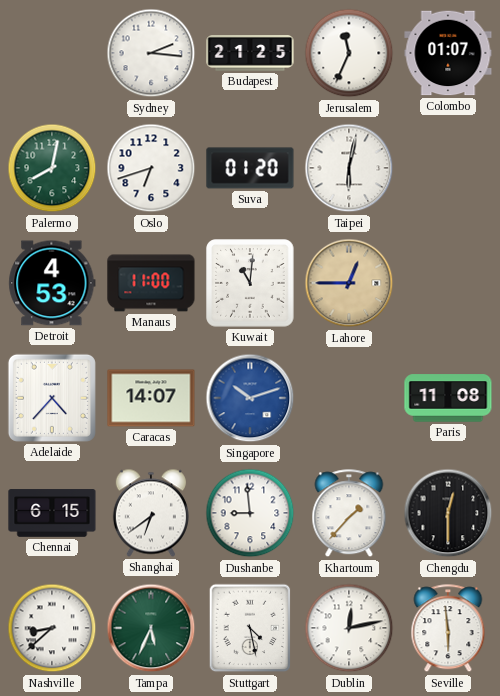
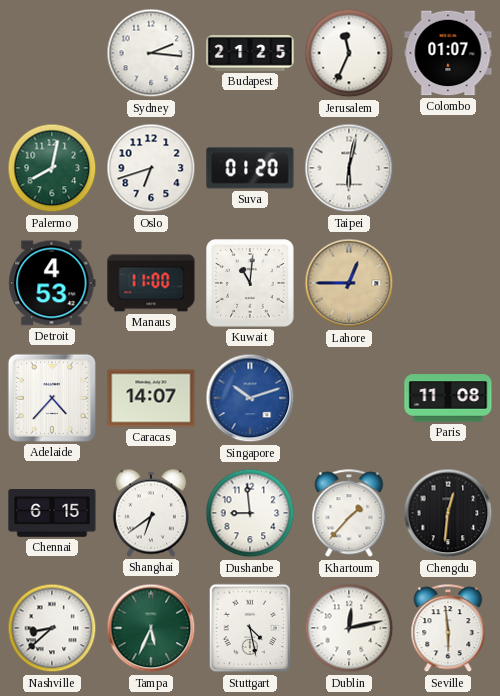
Chengdu: 12:30 -> 12:31
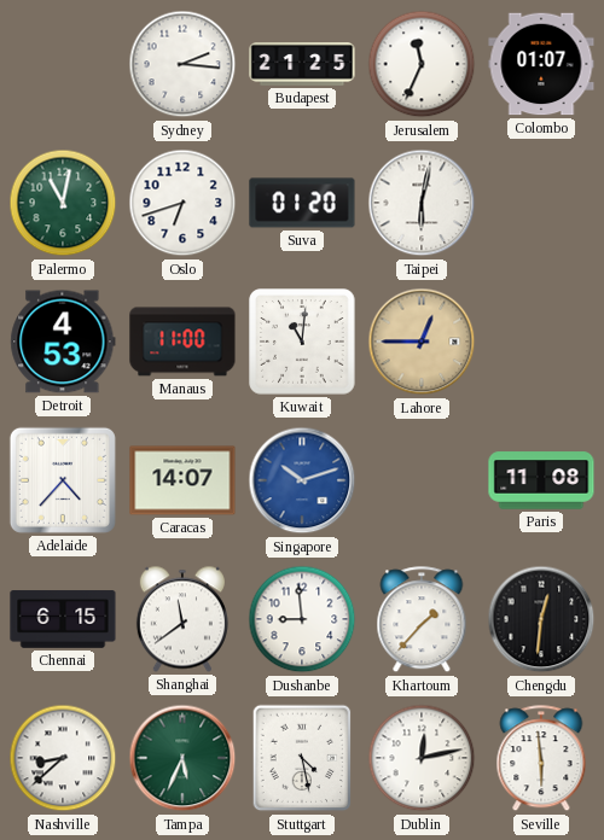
Palermo: 8:02 -> 11:02
Shanghai: 6:39 -> 11:39
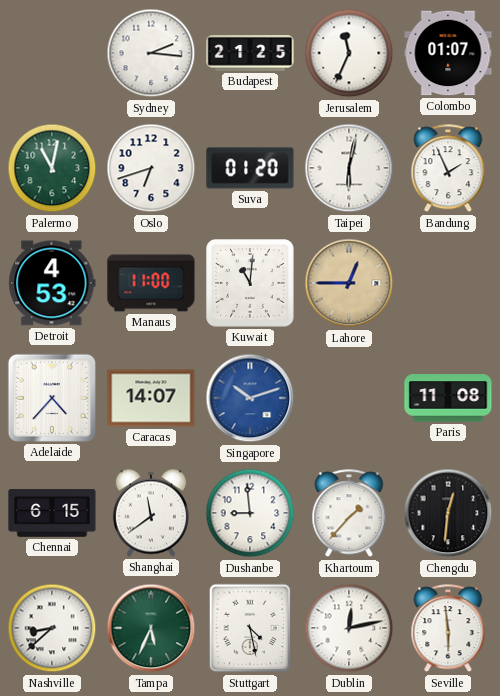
Bandung: none -> 1:56
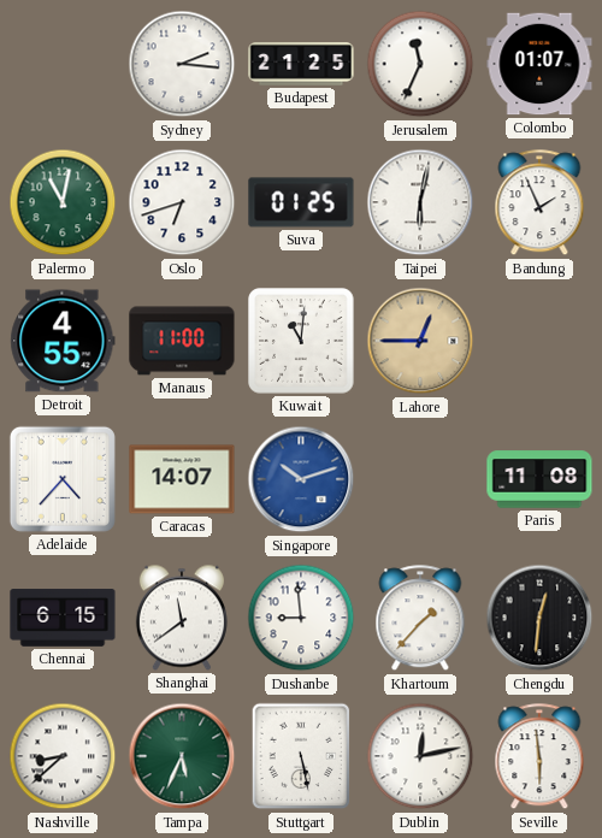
Suva: 01:20 -> 01:25
Detroit: 4:53 -> 4:55
Stuttgart: 4:28 -> 5:28
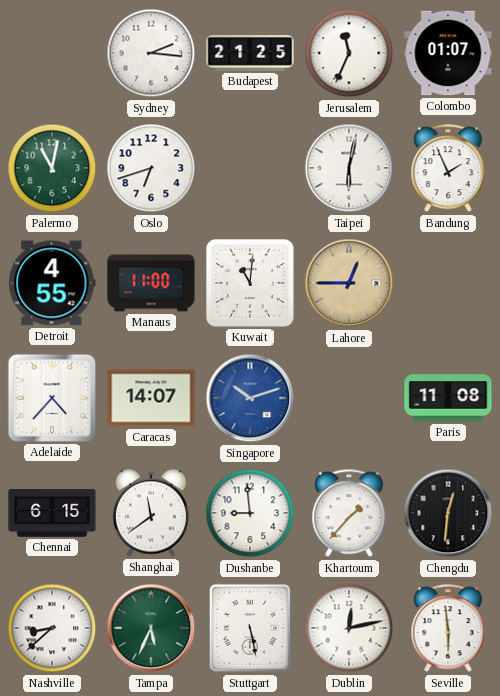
Suva: 01:25 -> none
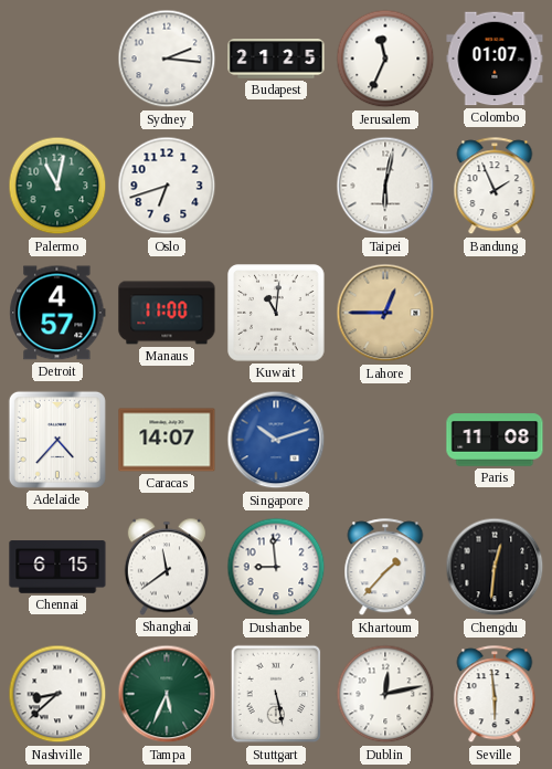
Detroit: 4:55 -> 4:57
